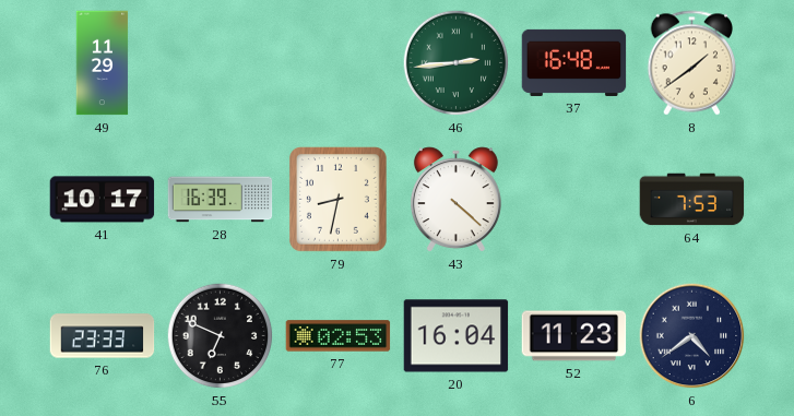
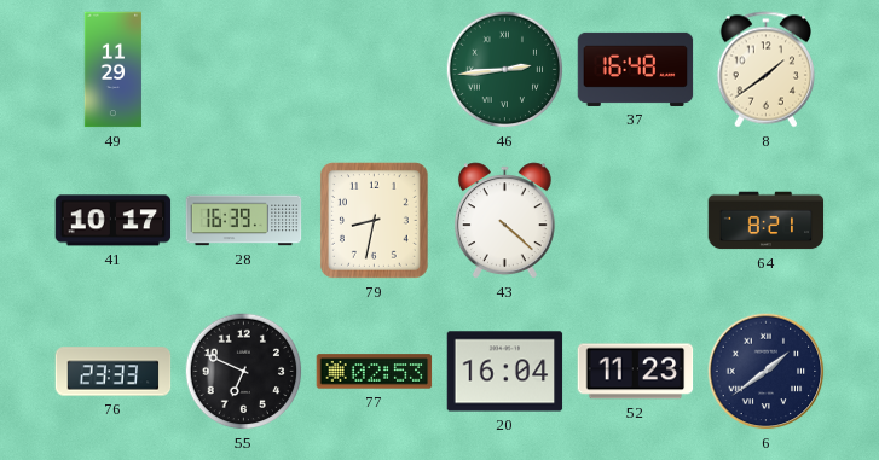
64: 7:53 -> 8:21
6: 4:39 -> 1:39
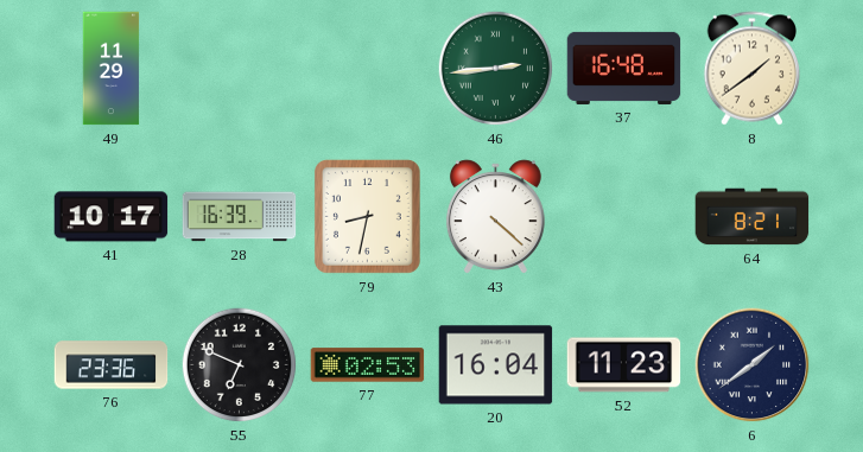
76: 23:33 -> 23:36
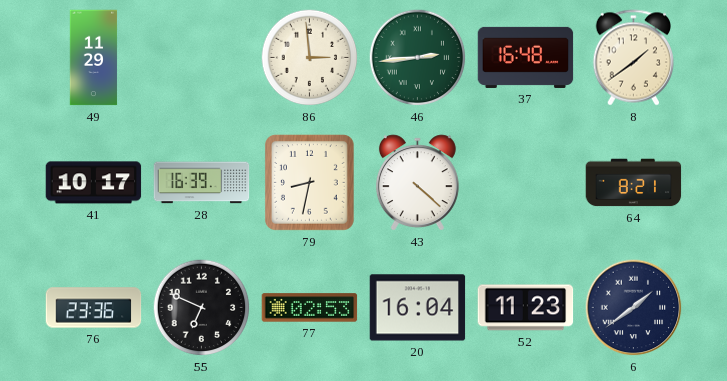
86: none -> 2:59
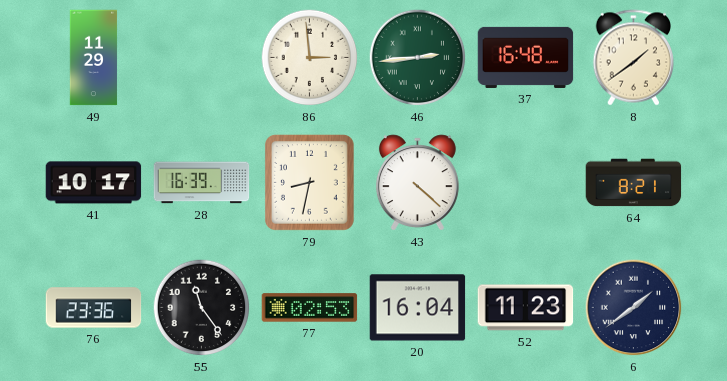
55: 6:49 -> 11:24
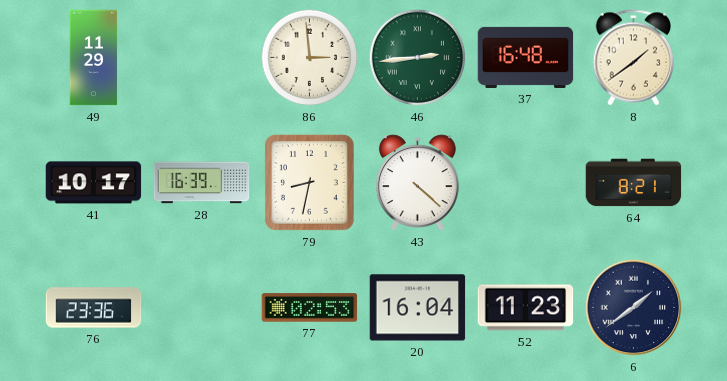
55: 11:24 -> none
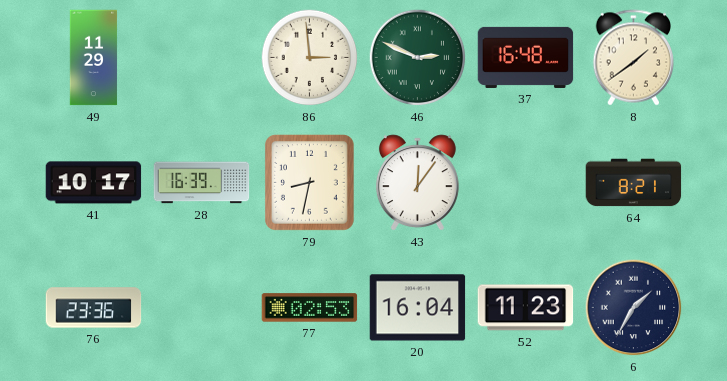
46: 2:44 -> 2:49
43: 4:22 -> 12:06
6: 1:39 -> 1:35
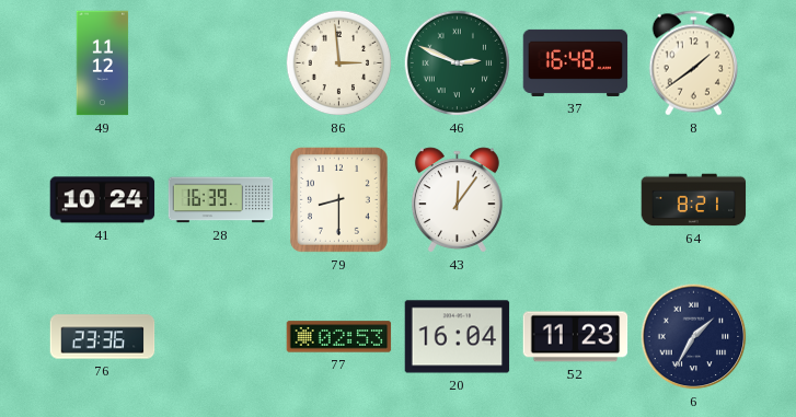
49: 11:29 -> 11:12
41: 10:17 -> 10:24
79: 8:32 -> 8:30
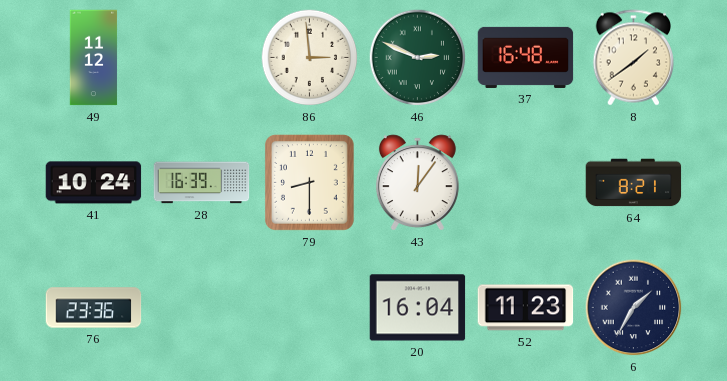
77: 02:53 -> none
